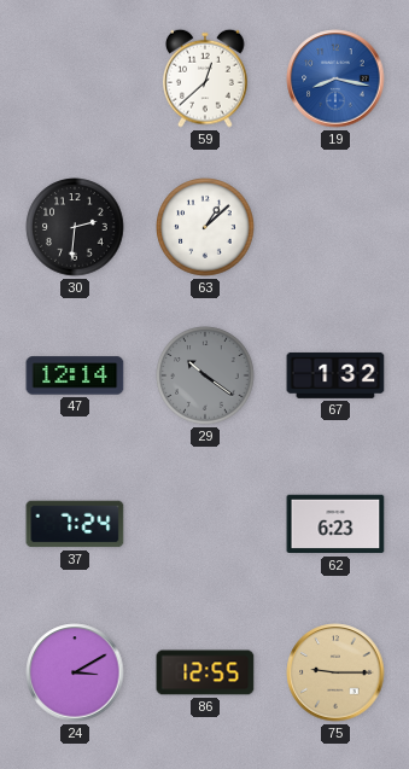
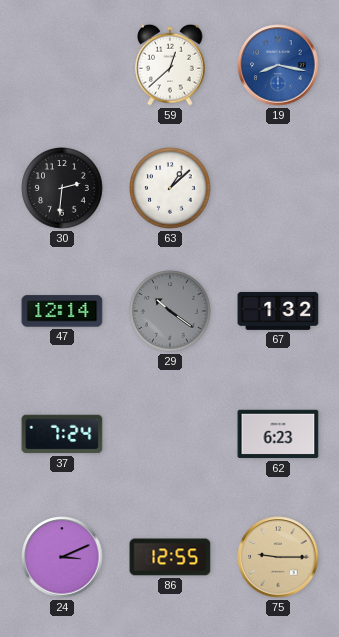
24: 3:10 -> 3:11
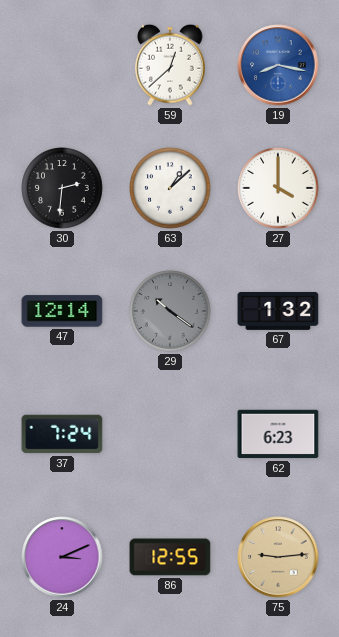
27: none -> 4:00
75: 9:15 -> 9:14
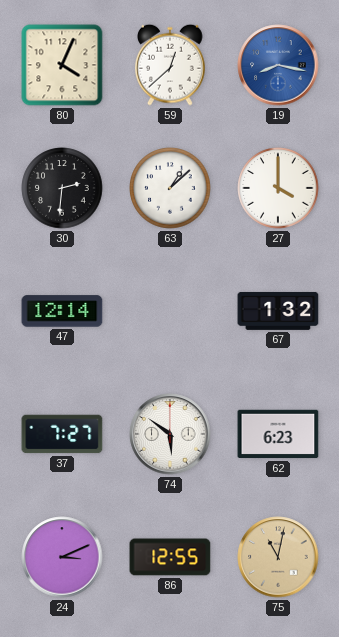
80: none -> 4:04
29: 10:21 -> none
37: 7:24 -> 7:27
74: none -> 5:51
75: 9:14 -> 11:02
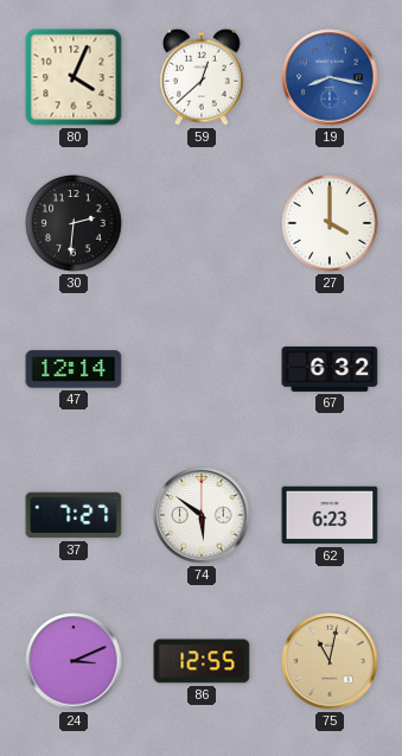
63: 1:08 -> none
67: 1:32 -> 6:32
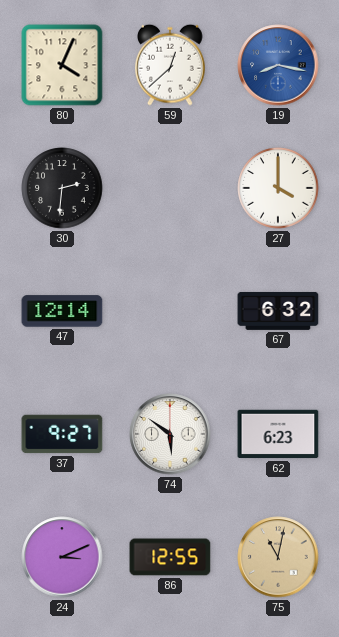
37: 7:27 -> 9:27
